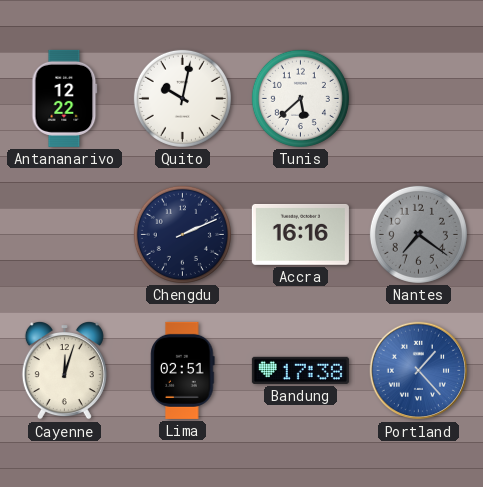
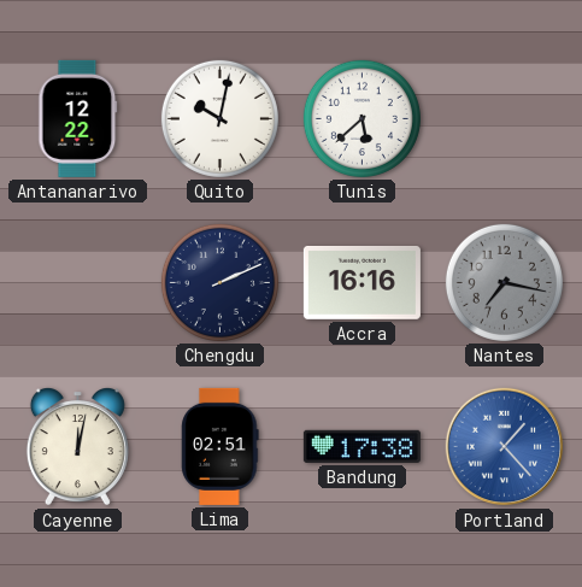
Nantes: 7:21 -> 7:17
Cayenne: 12:03 -> 12:02
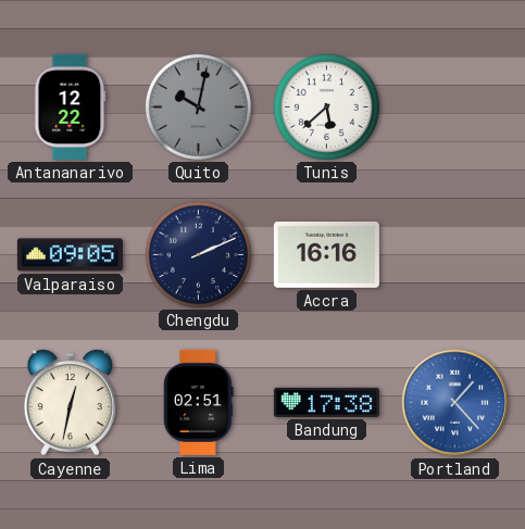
Quito dial: white -> grey
Valparaiso: none -> 09:05
Nantes: 7:17 -> none
Cayenne: 12:02 -> 12:32
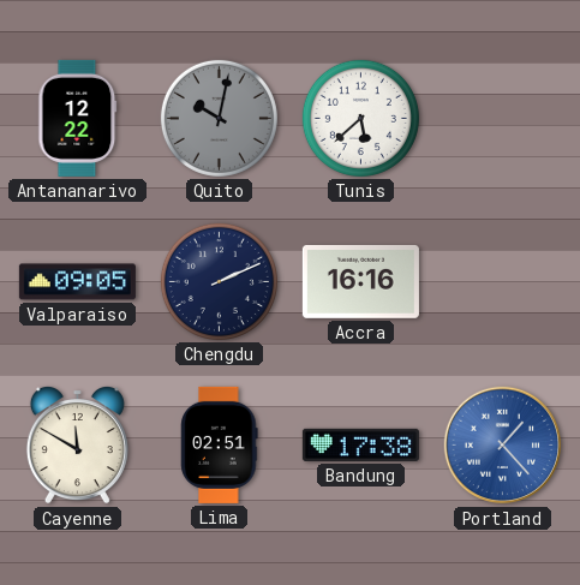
Cayenne: 12:32 -> 11:50
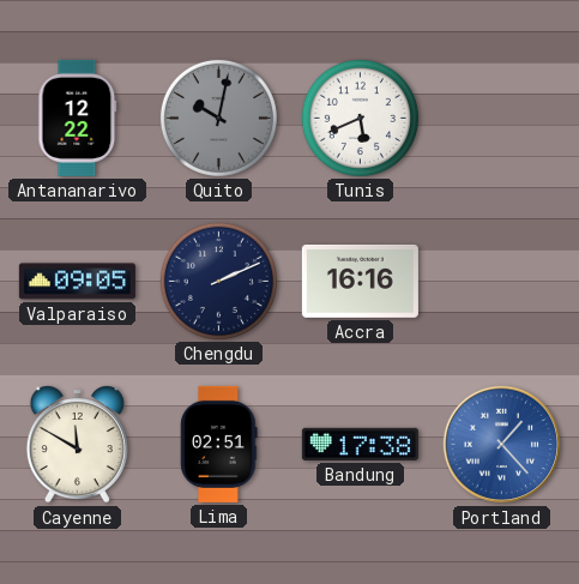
Tunis: 5:38 -> 5:41
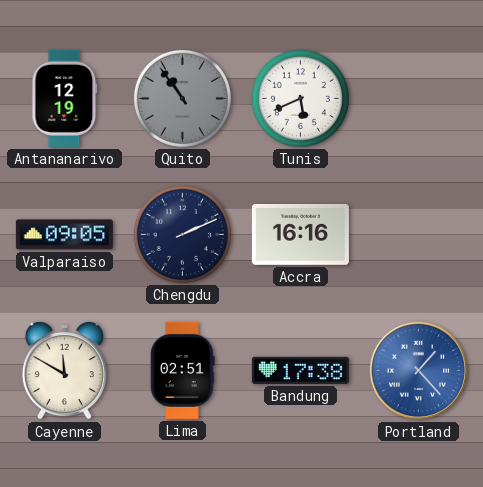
Antananarivo: 12:22 -> 12:19
Quito: 10:02 -> 10:54
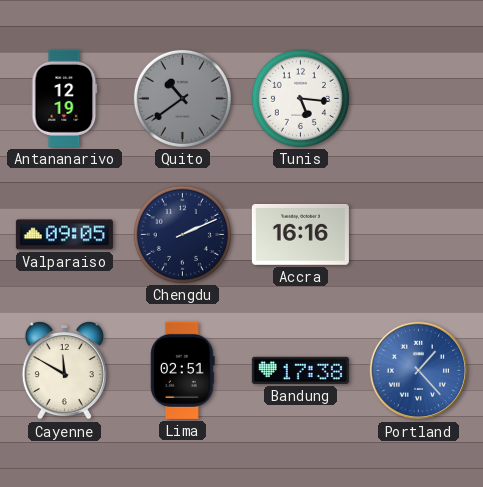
Quito: 10:54 -> 10:39
Tunis: 5:41 -> 5:16
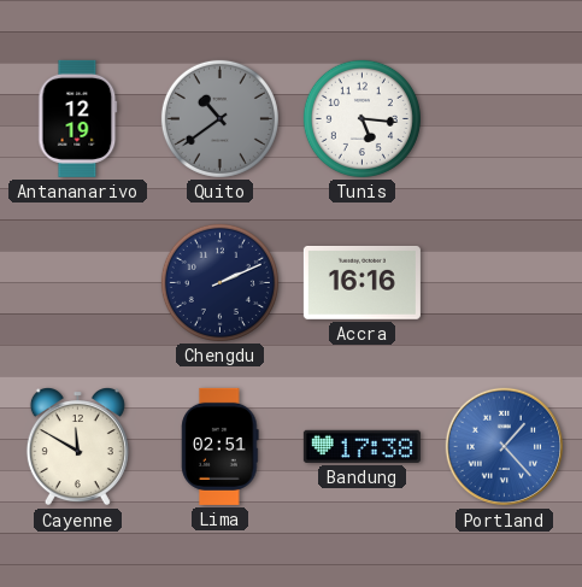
Valparaiso: 09:05 -> none
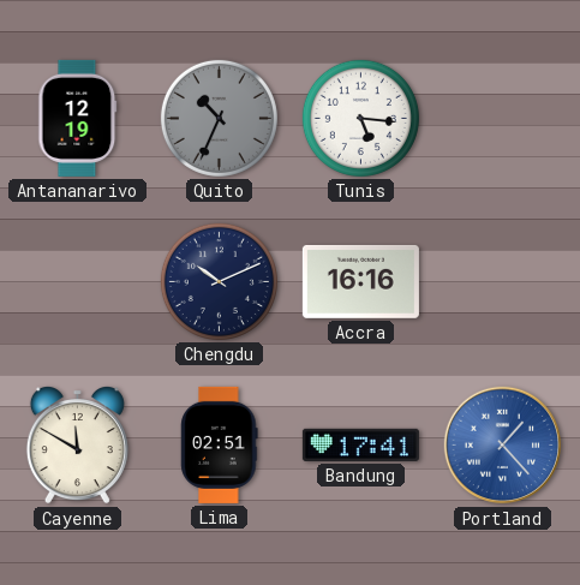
Quito: 10:39 -> 10:34
Chengdu: 2:11 -> 10:11
Bandung: 17:38 -> 17:41
